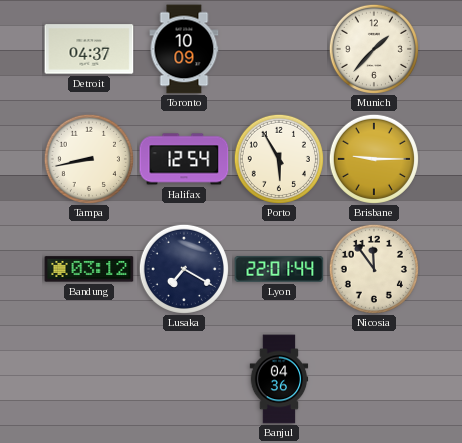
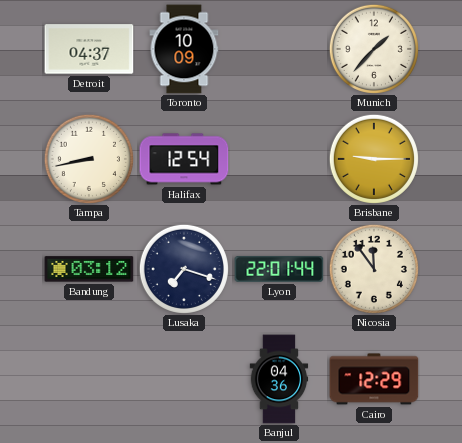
Porto: 5:55 -> none
Lusaka: 7:20 -> 7:18
Cairo: none -> 12:29
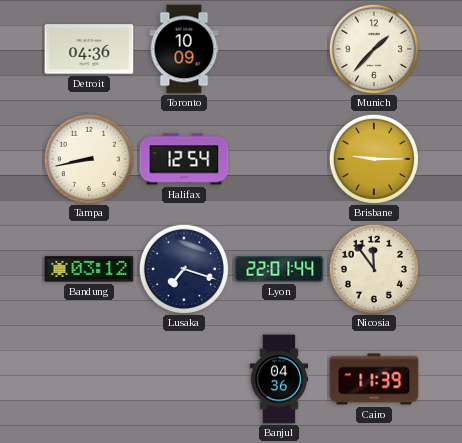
Detroit: 04:37 -> 04:36
Cairo: 12:29 -> 11:39
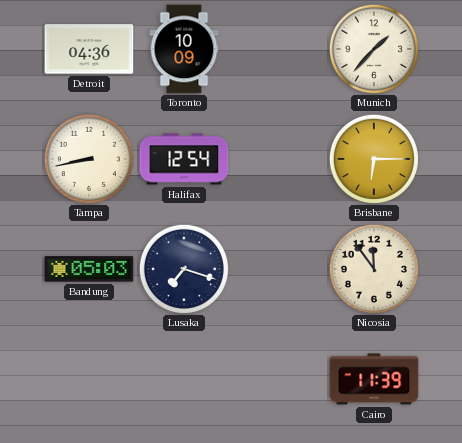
Brisbane: 9:15 -> 6:15
Bandung: 03:12 -> 05:03
Lyon: 22:01 -> none
Banjul: 04:36 -> none
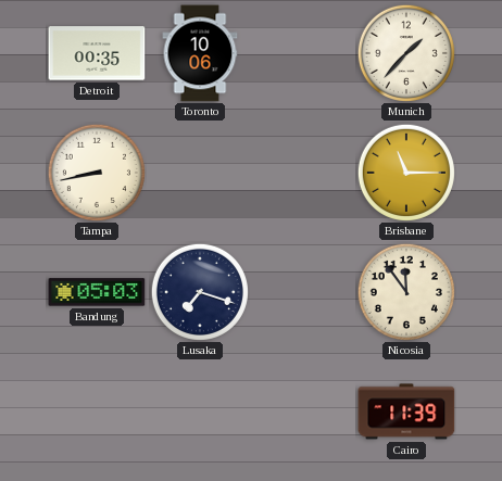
Detroit: 04:36 -> 00:35
Toronto: 10:09 -> 10:06
Halifax: 12:54 -> none
Brisbane: 6:15 -> 11:15
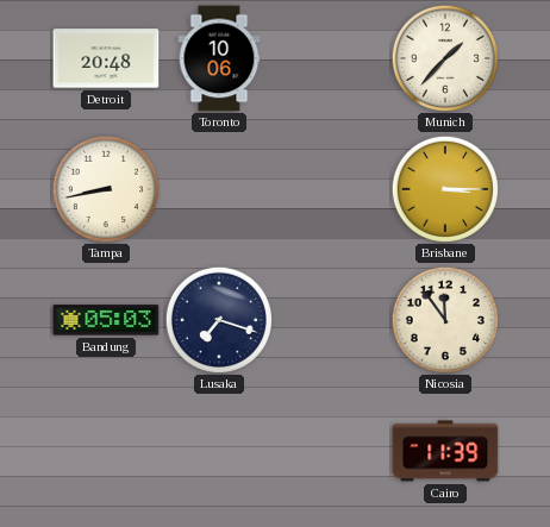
Detroit: 00:35 -> 20:48
Brisbane: 11:15 -> 3:15
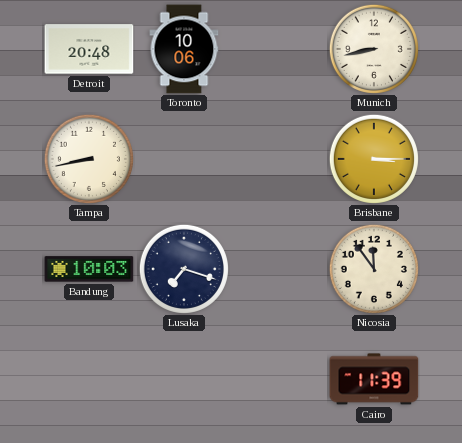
Munich: 1:37 -> 8:43
Bandung: 05:03 -> 10:03
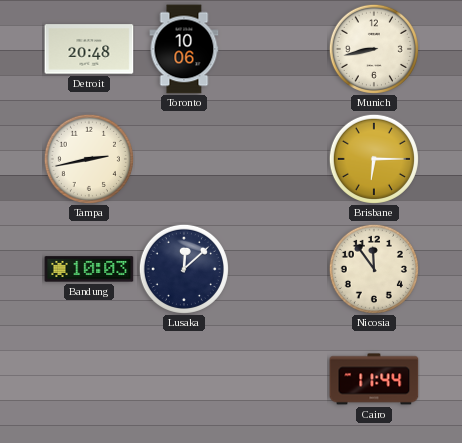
Tampa: 8:43 -> 2:43
Brisbane: 3:15 -> 6:15
Lusaka: 7:18 -> 12:08
Cairo: 11:39 -> 11:44
